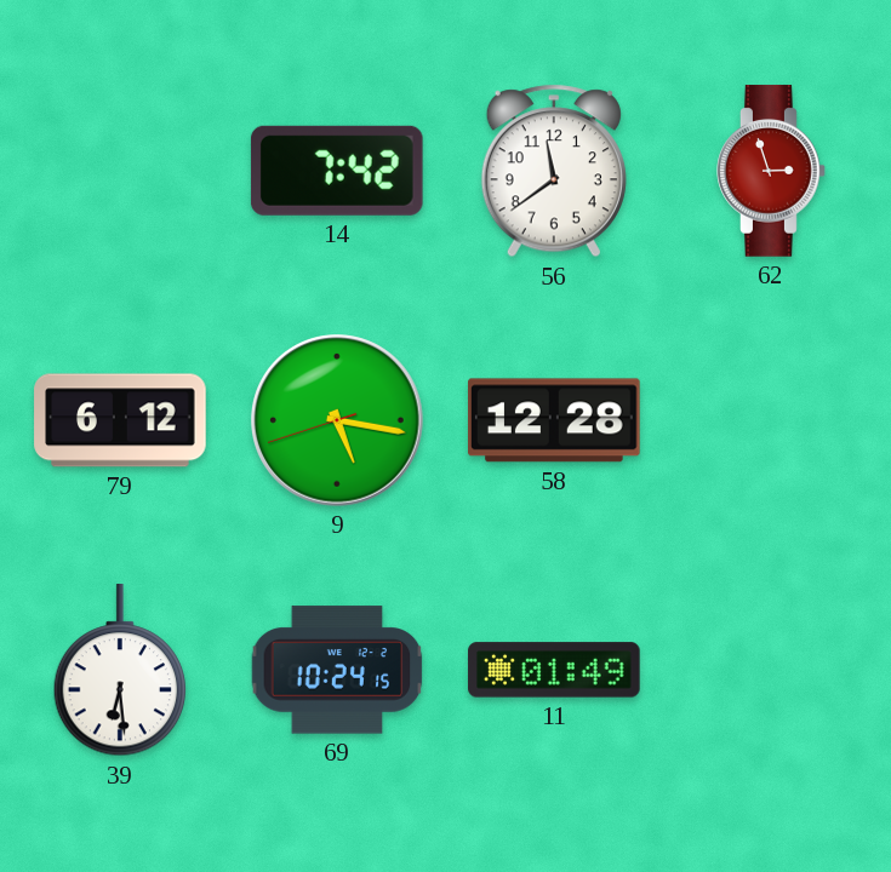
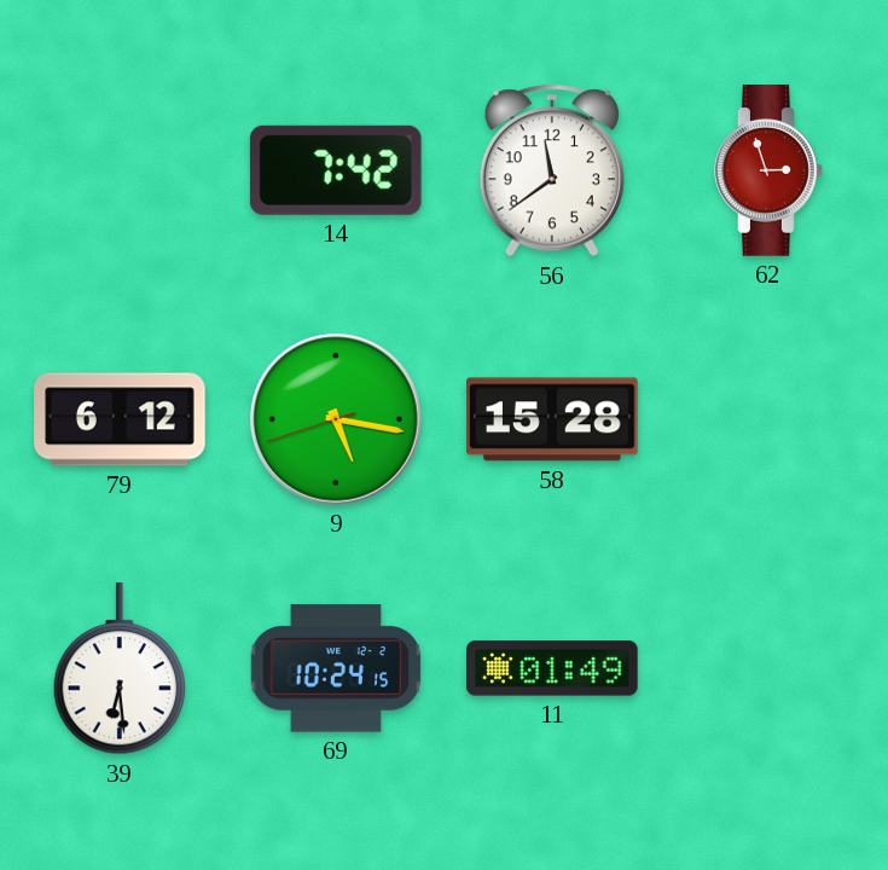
58: 12:28 -> 15:28
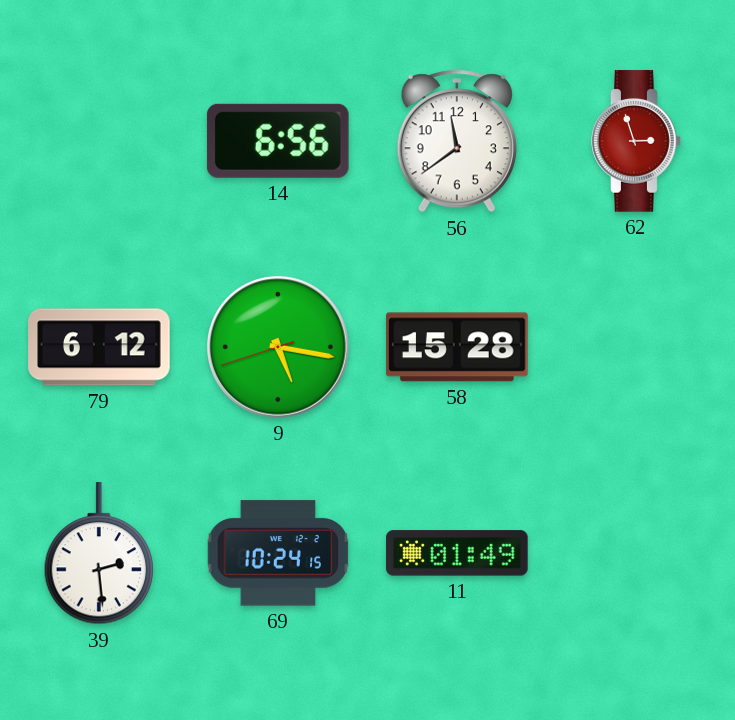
14: 7:42 -> 6:56
39: 6:29 -> 2:29
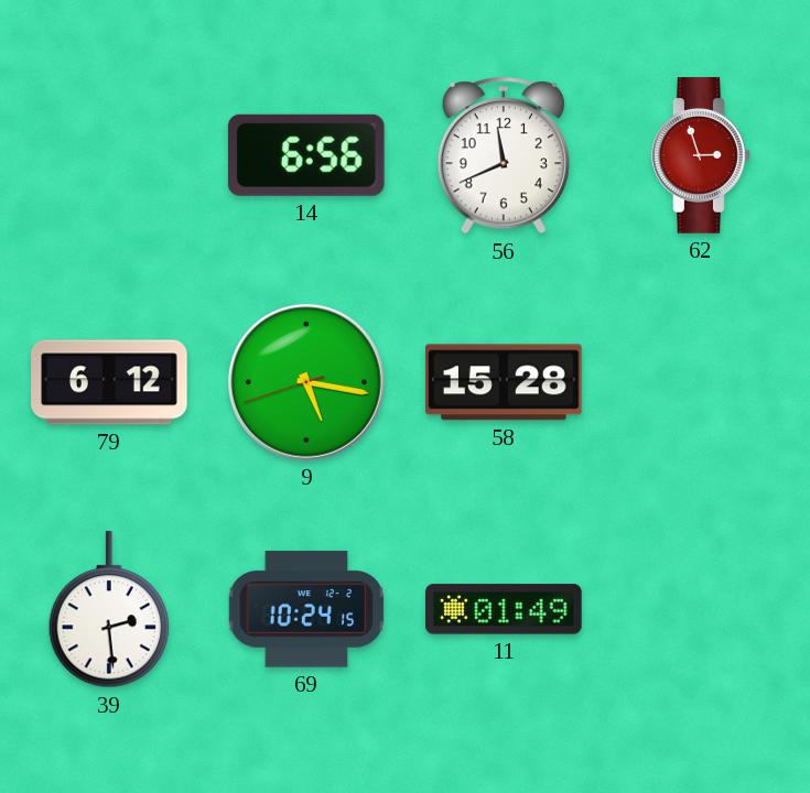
56: 11:39 -> 11:41
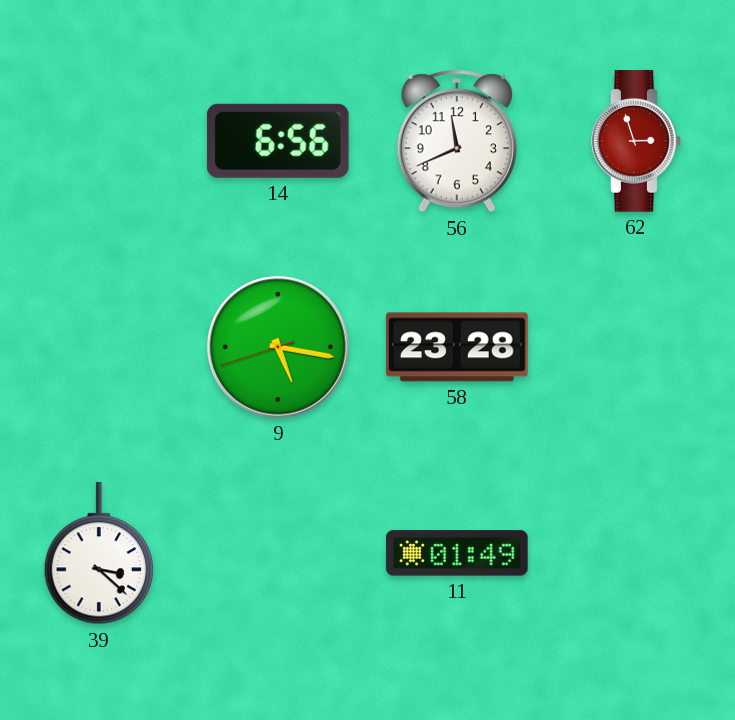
79: 6:12 -> none
58: 15:28 -> 23:28
39: 2:29 -> 3:22
69: 10:24 -> none
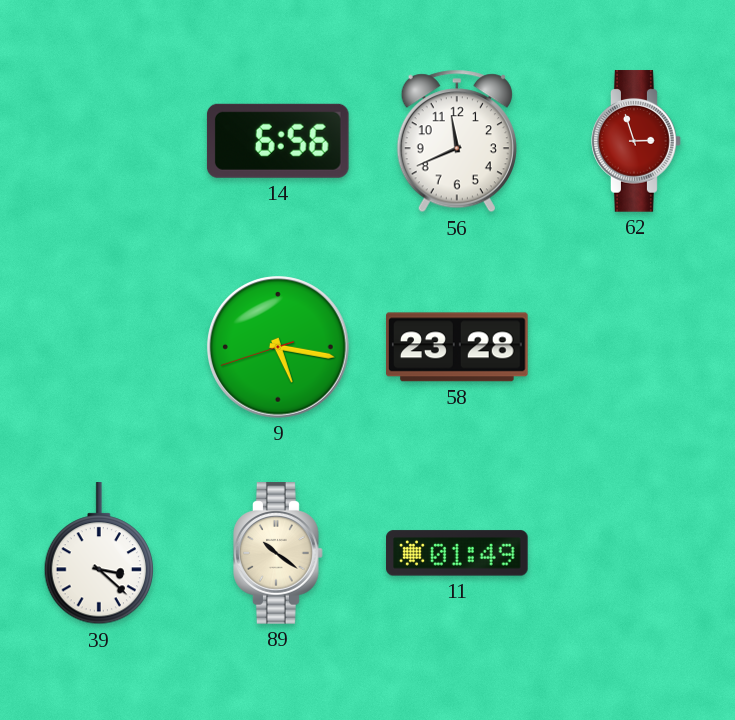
89: none -> 10:21
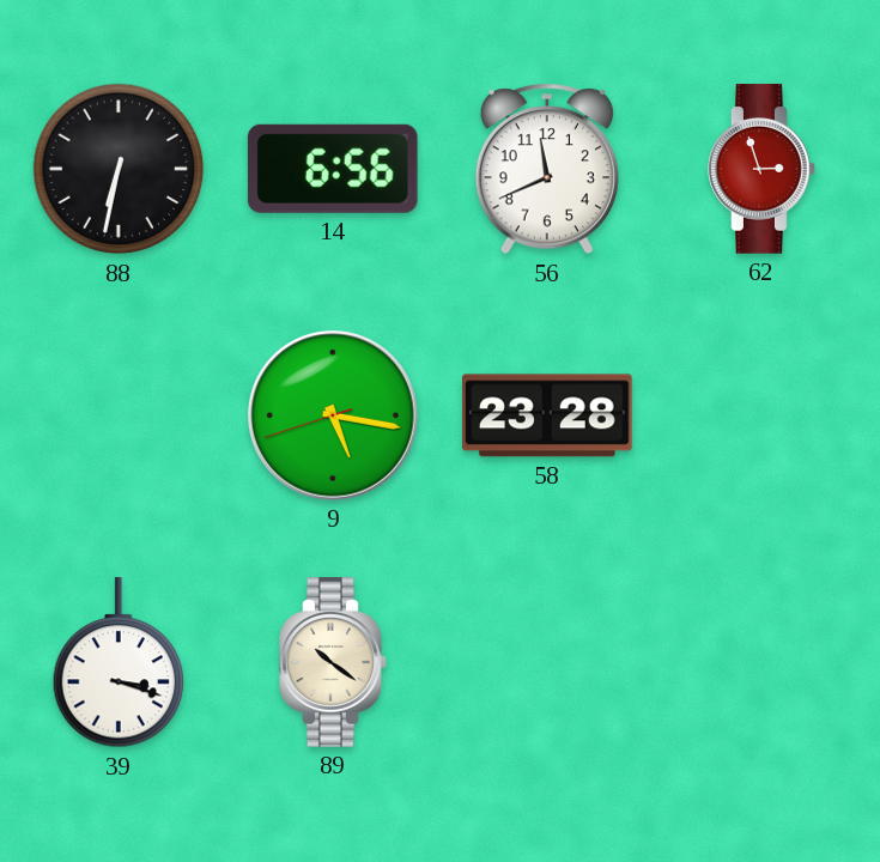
88: none -> 6:32
39: 3:22 -> 3:18
11: 01:49 -> none
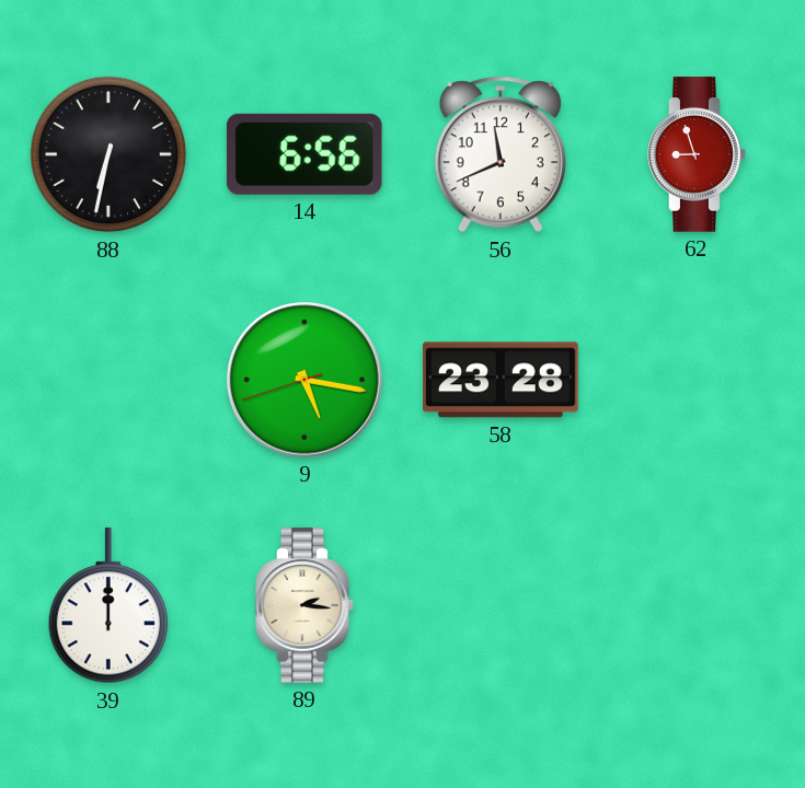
62: 2:57 -> 8:57
39: 3:18 -> 12:00
89: 10:21 -> 2:16
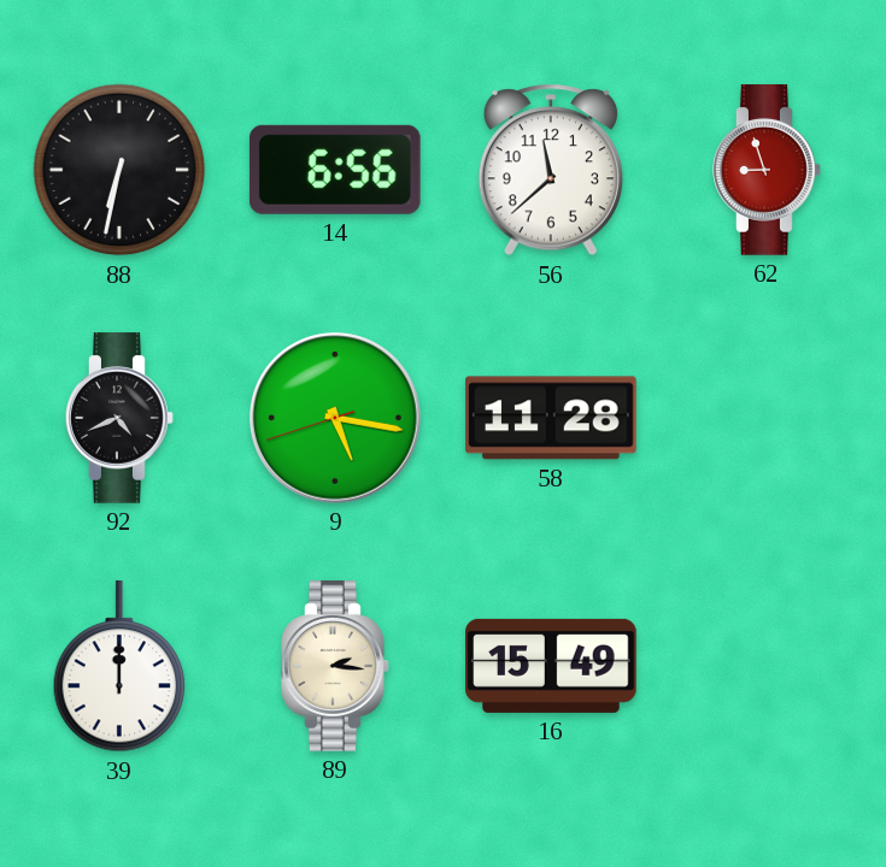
56: 11:41 -> 11:38
92: none -> 4:41
58: 23:28 -> 11:28
16: none -> 15:49
